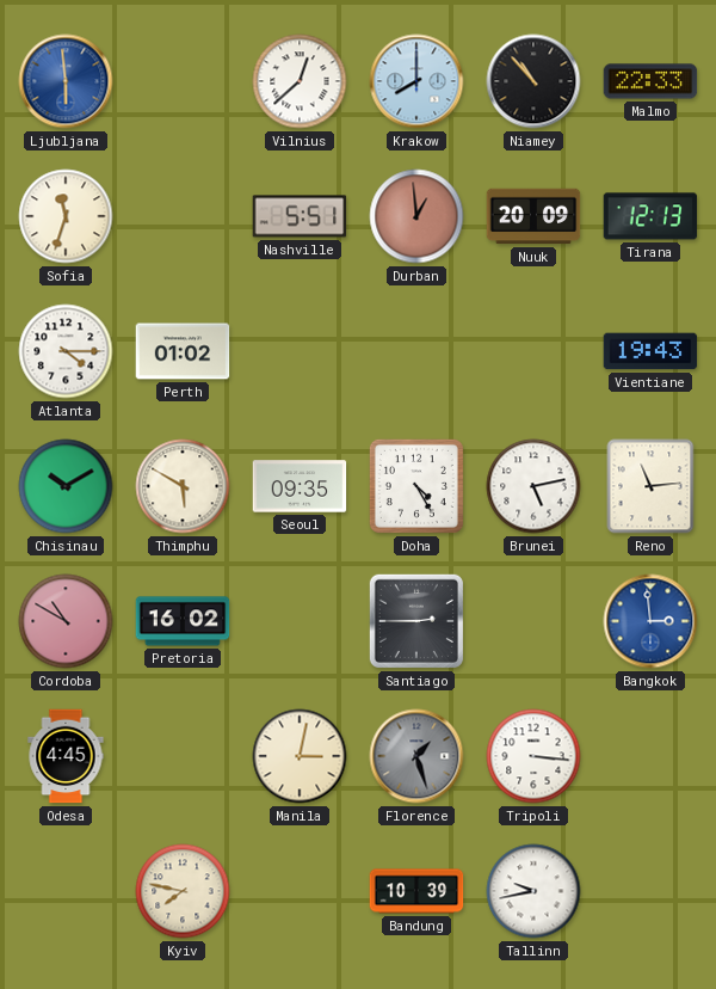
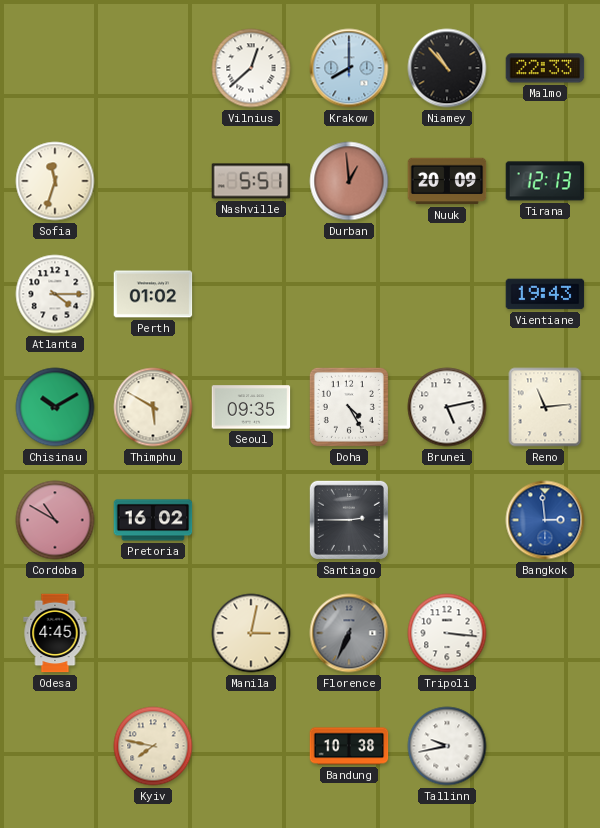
Ljubljana: 5:59 -> none
Florence: 1:27 -> 6:34
Bandung: 10:39 -> 10:38
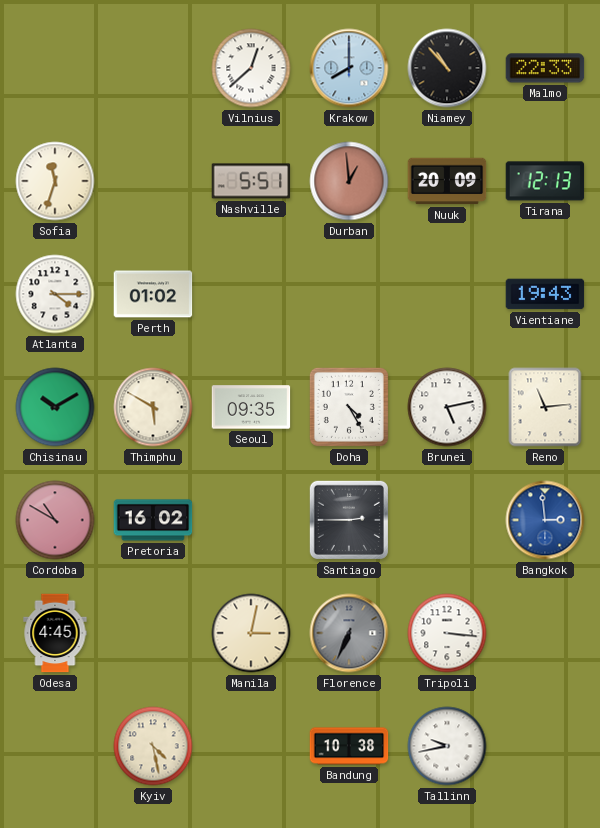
Kyiv: 7:47 -> 4:28
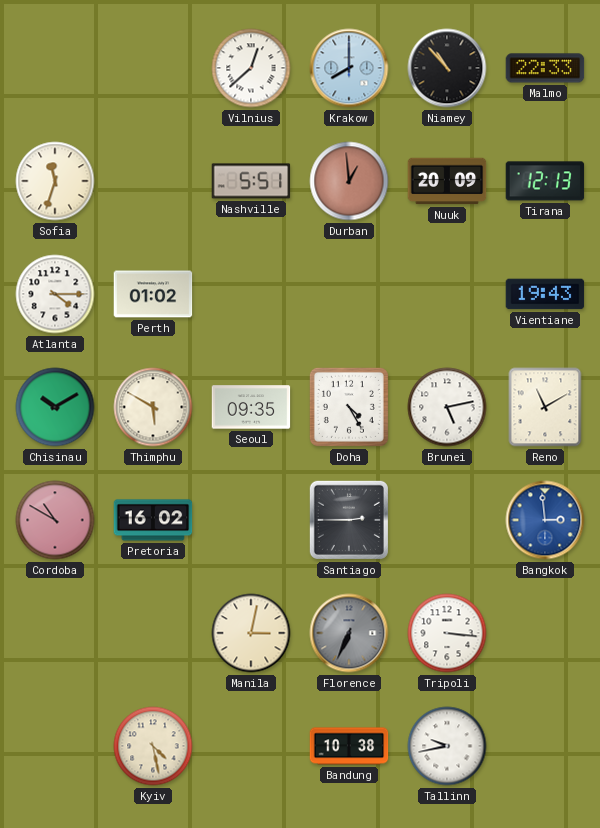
Reno: 11:14 -> 11:10
Odesa: 4:45 -> none
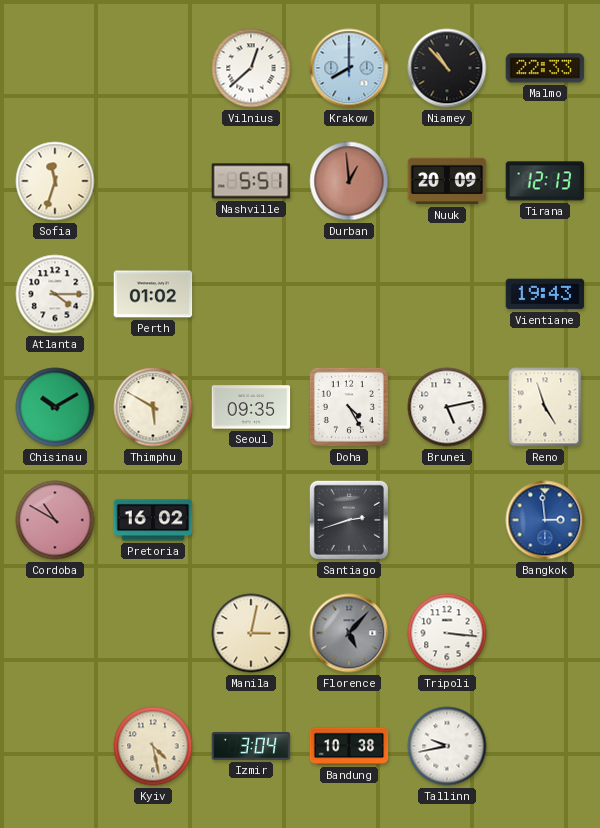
Reno: 11:10 -> 4:57
Santiago: 2:45 -> 2:42
Florence: 6:34 -> 5:07
Izmir: none -> 3:04
